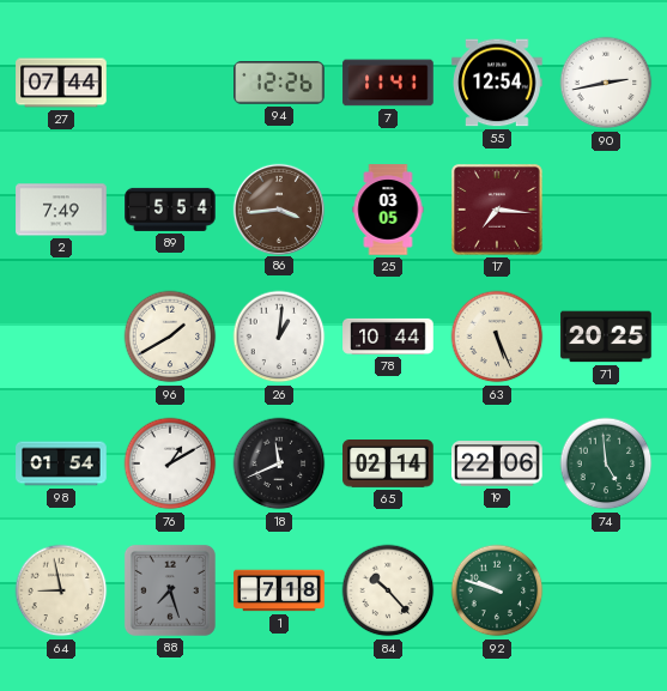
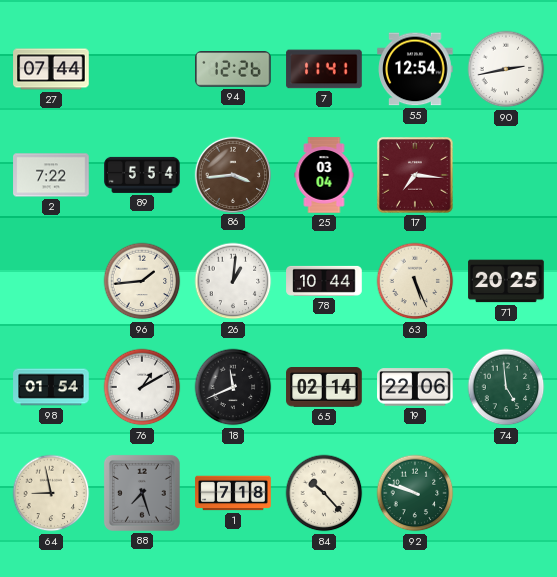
2: 7:49 -> 7:22
25: 03:05 -> 03:04
96: 1:40 -> 1:44
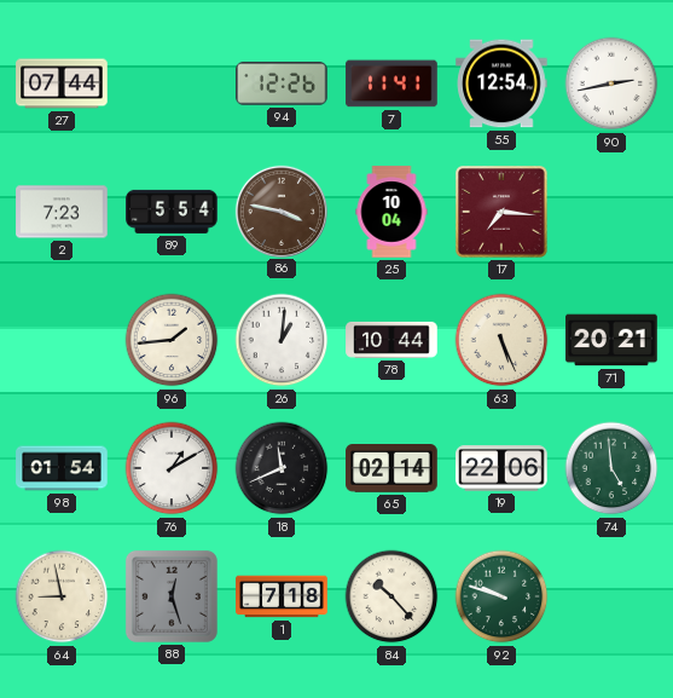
2: 7:22 -> 7:23
86: 3:44 -> 3:47
25: 03:04 -> 10:04
71: 20:25 -> 20:21
88: 7:27 -> 12:27
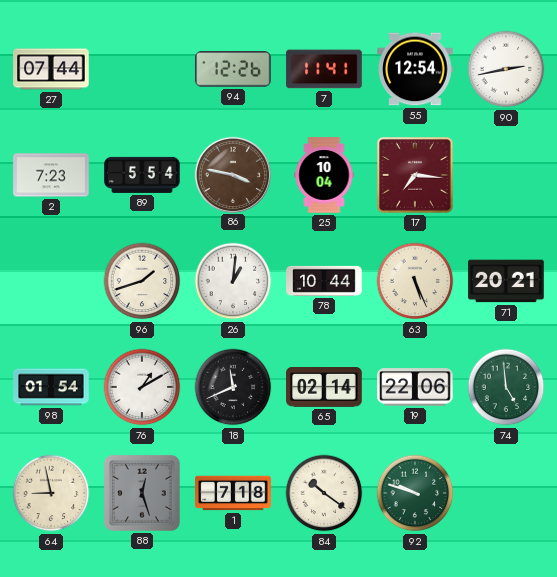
96: 1:44 -> 1:42
84: 10:23 -> 10:21
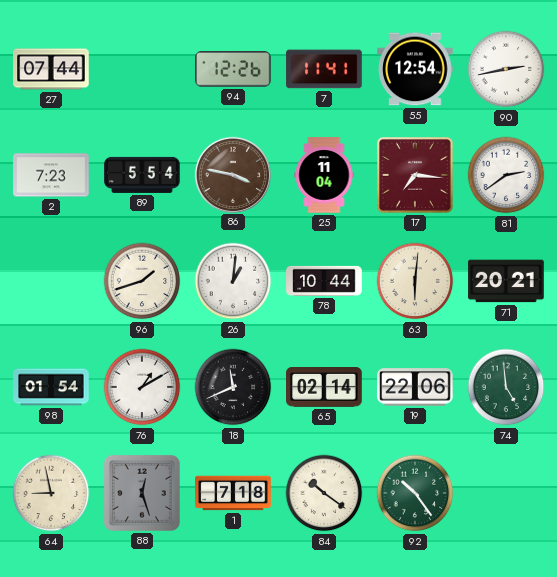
25: 10:04 -> 11:04
81: none -> 2:39
63: 5:26 -> 6:01
92: 9:48 -> 10:24
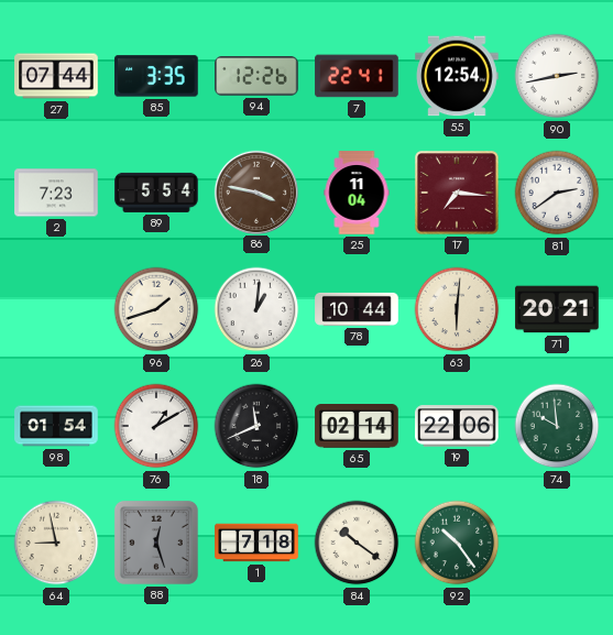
85: none -> 3:35
7: 11:41 -> 22:41
74: 4:59 -> 9:59
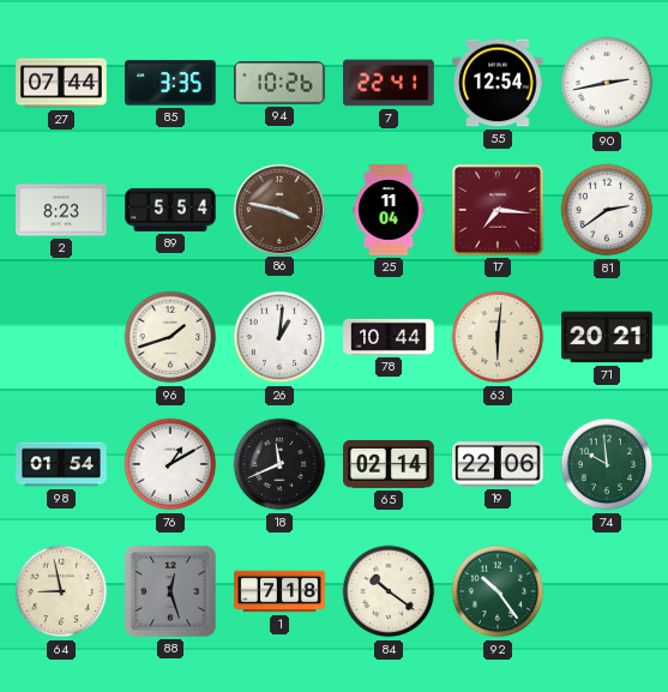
94: 12:26 -> 10:26
2: 7:23 -> 8:23
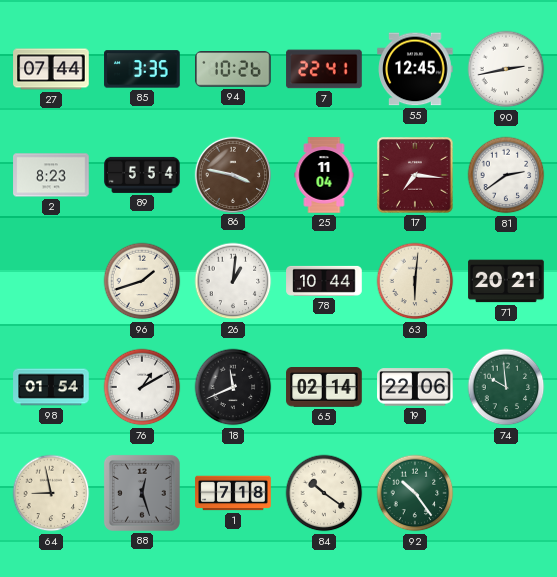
55: 12:54 -> 12:45
